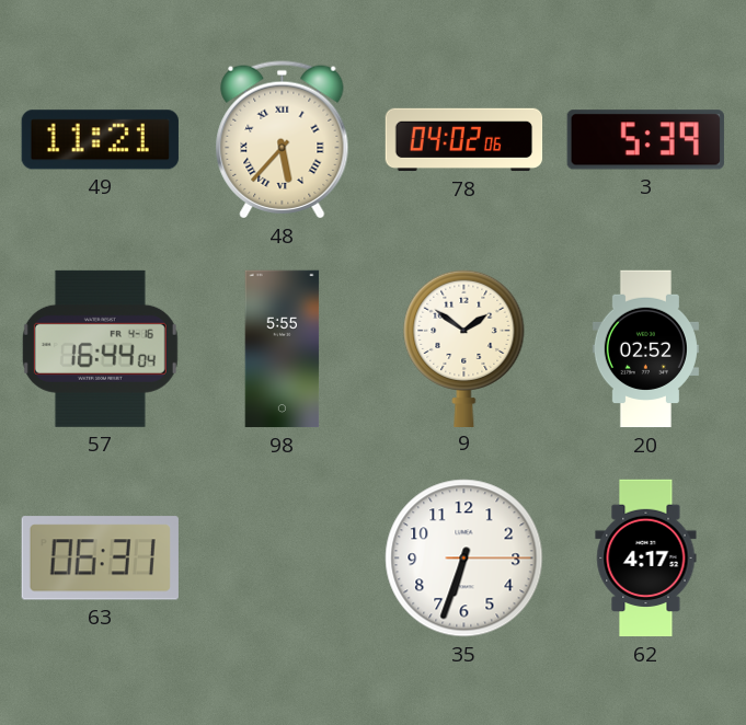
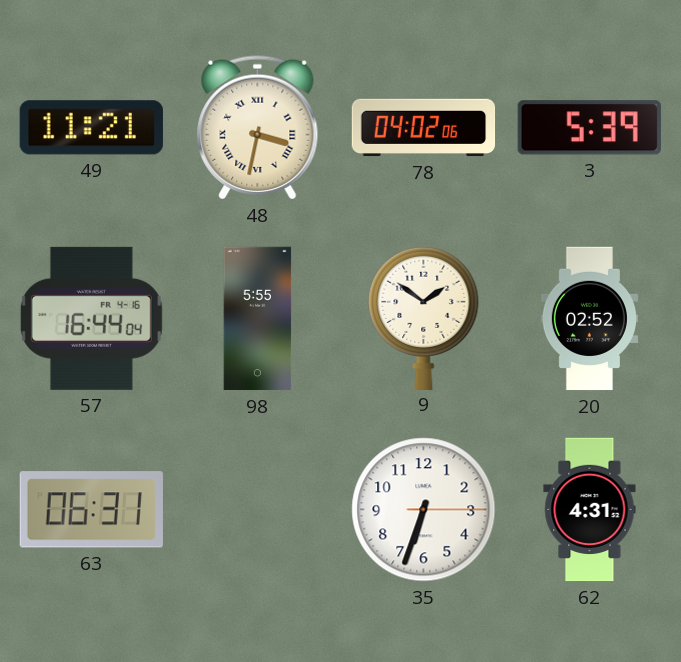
48: 5:37 -> 3:32
62: 4:17 -> 4:31
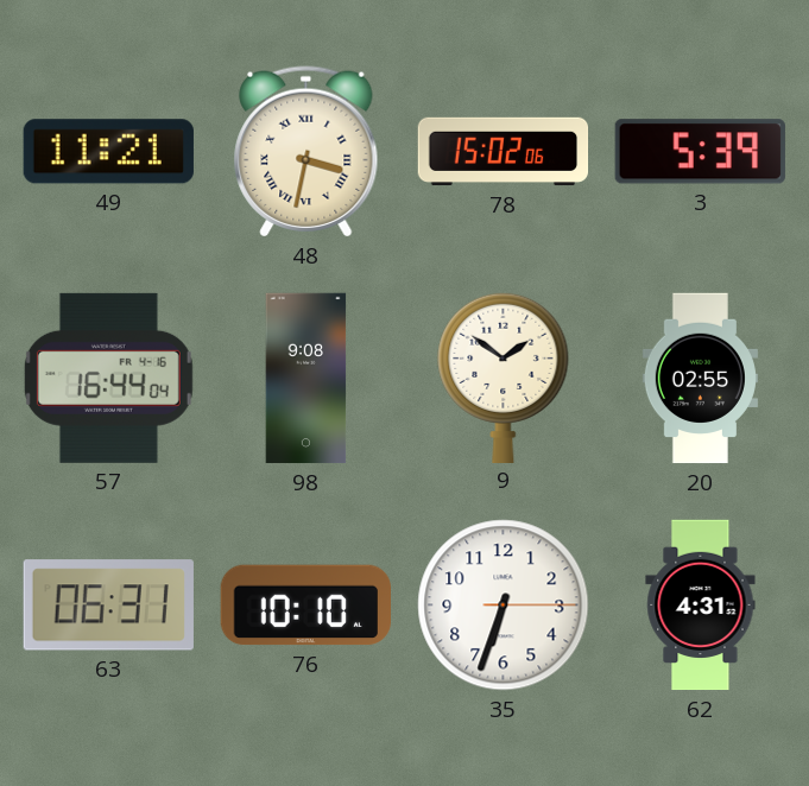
78: 04:02 -> 15:02
98: 5:55 -> 9:08
20: 02:52 -> 02:55
76: none -> 10:10
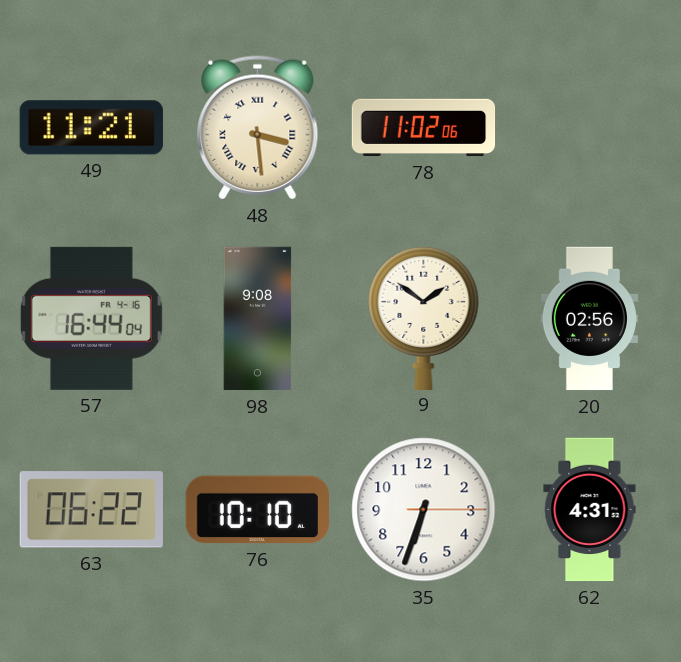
48: 3:32 -> 3:29
78: 15:02 -> 11:02
3: 5:39 -> none
20: 02:55 -> 02:56
63: 06:31 -> 06:22
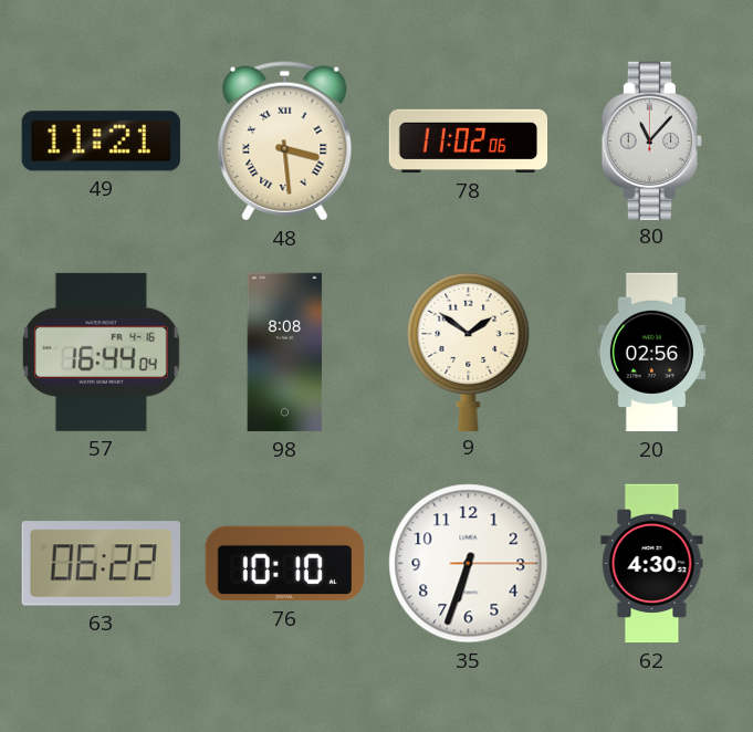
80: none -> 11:07
98: 9:08 -> 8:08
62: 4:31 -> 4:30
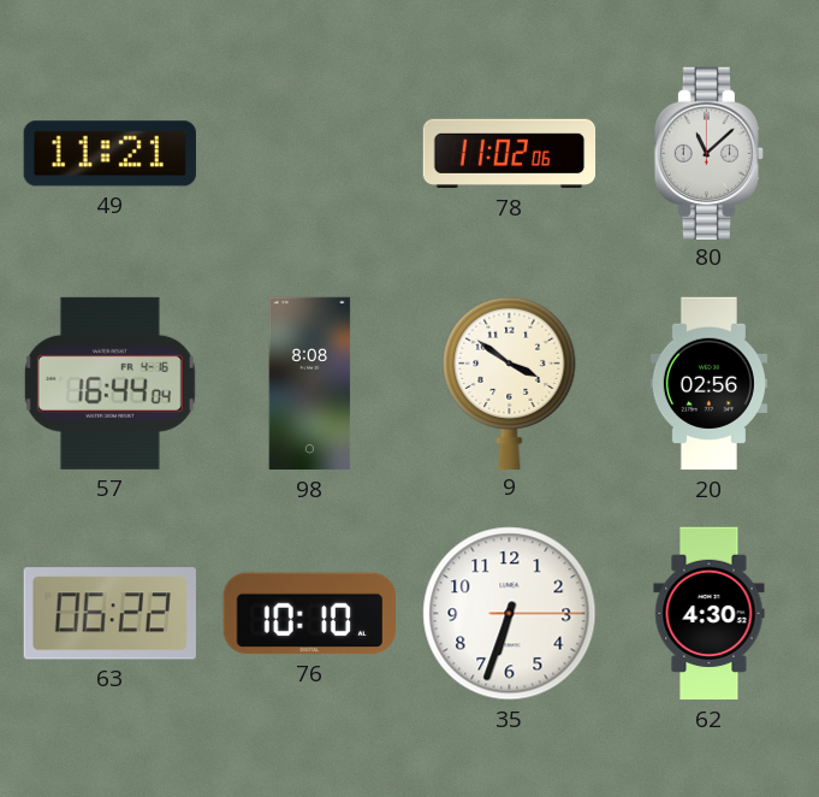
48: 3:29 -> none
80: 11:07 -> 11:08
9: 1:51 -> 3:51
